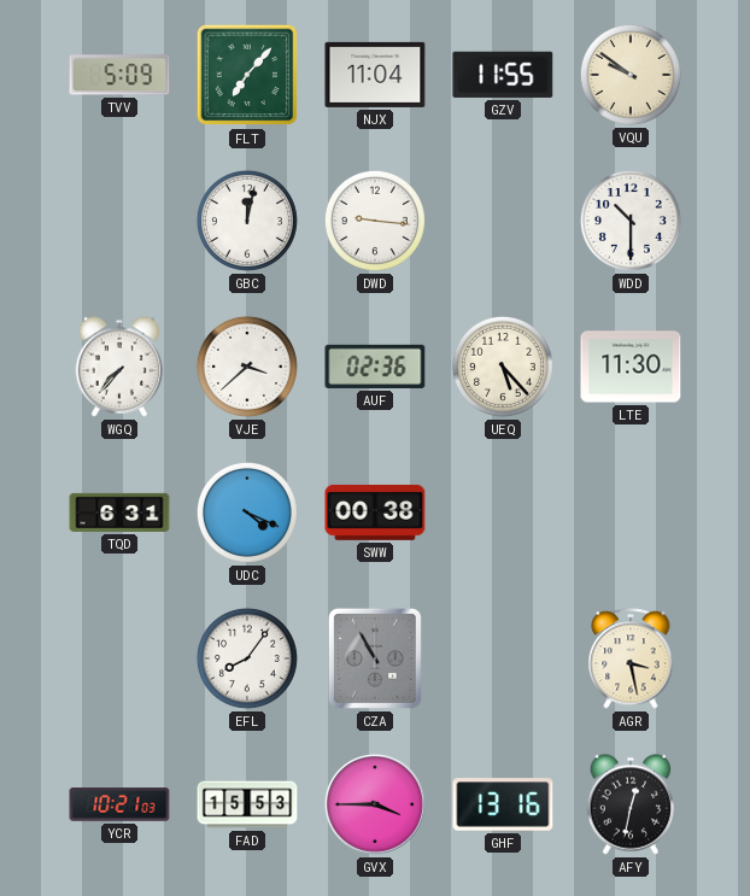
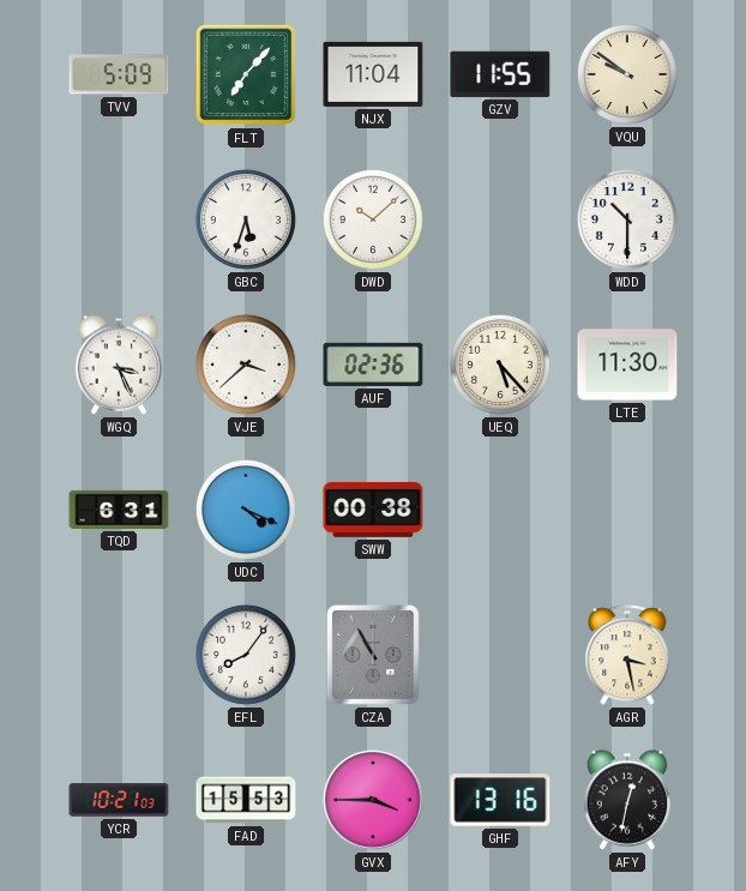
GBC: 12:02 -> 5:33
DWD: 9:16 -> 10:08
WGQ: 7:37 -> 3:26
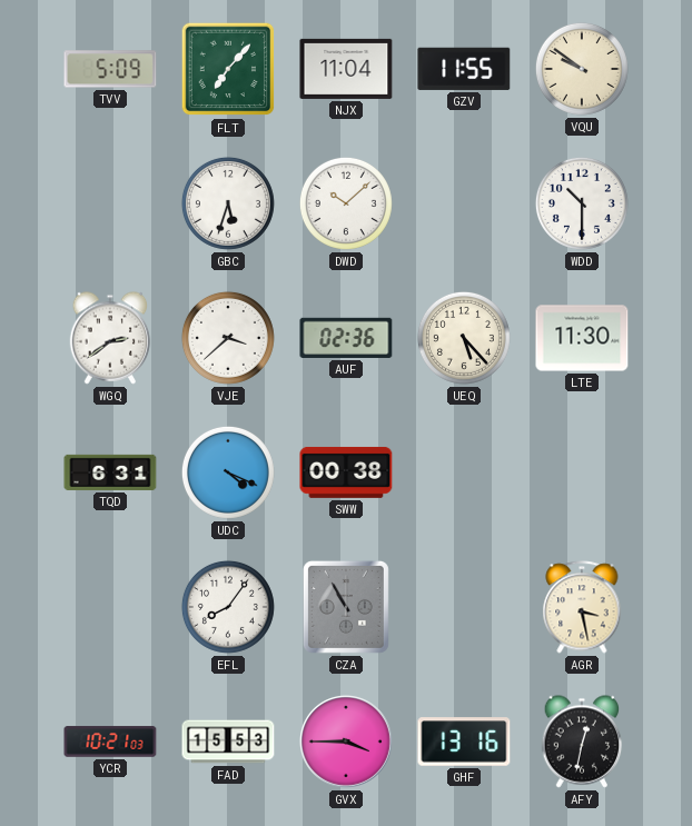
WGQ: 3:26 -> 2:39
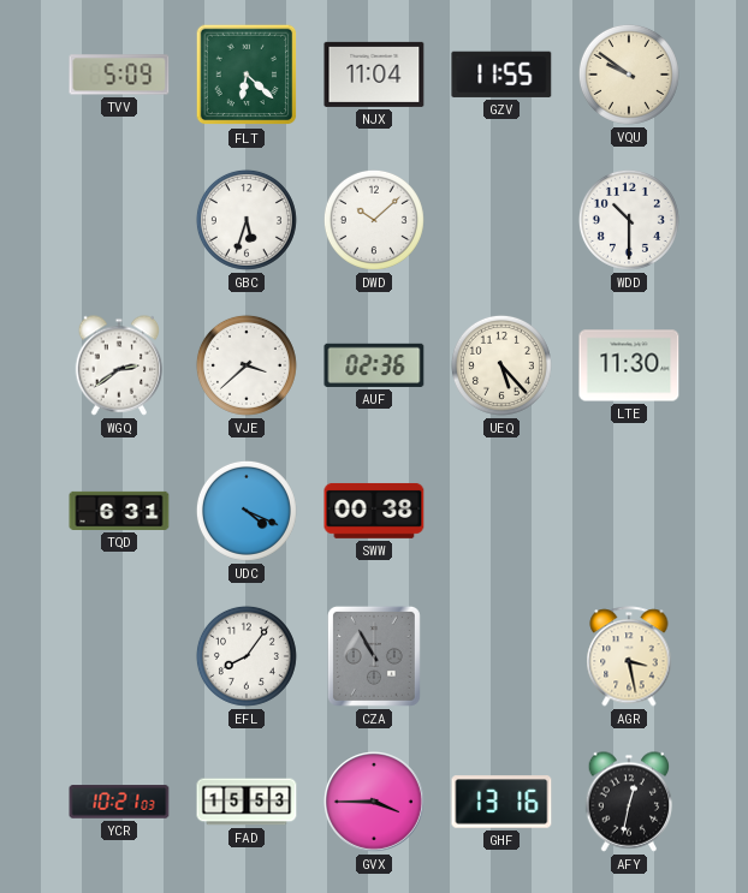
FLT: 7:07 -> 6:22
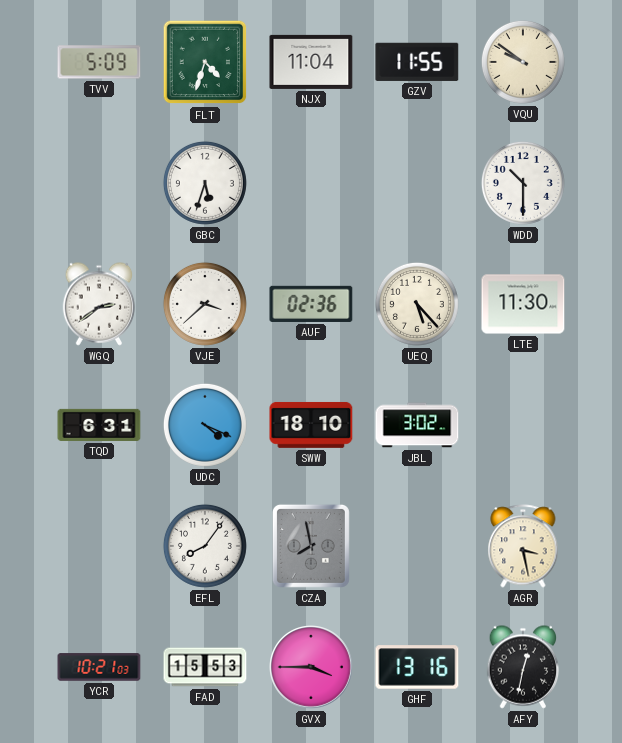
FLT: 6:22 -> 4:33
DWD: 10:08 -> none
SWW: 00:38 -> 18:10
JBL: none -> 3:02
CZA: 10:55 -> 7:58
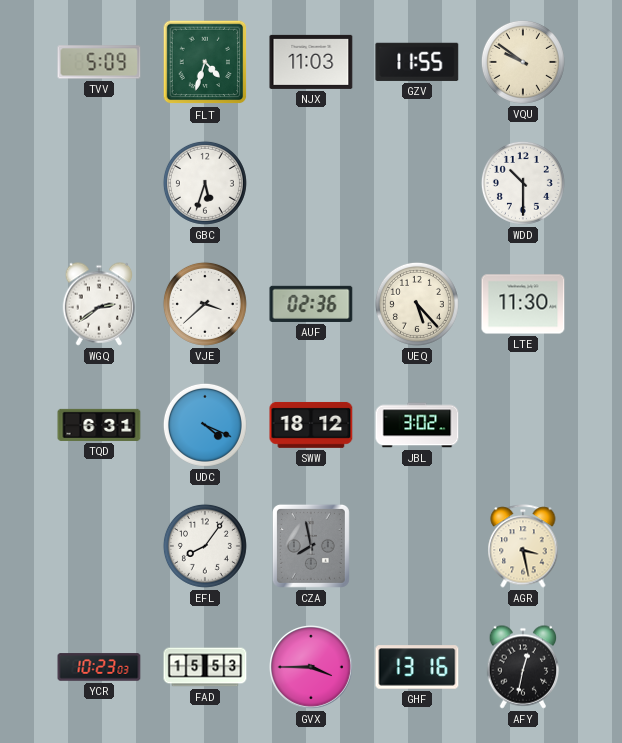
NJX: 11:04 -> 11:03
SWW: 18:10 -> 18:12
YCR: 10:21 -> 10:23
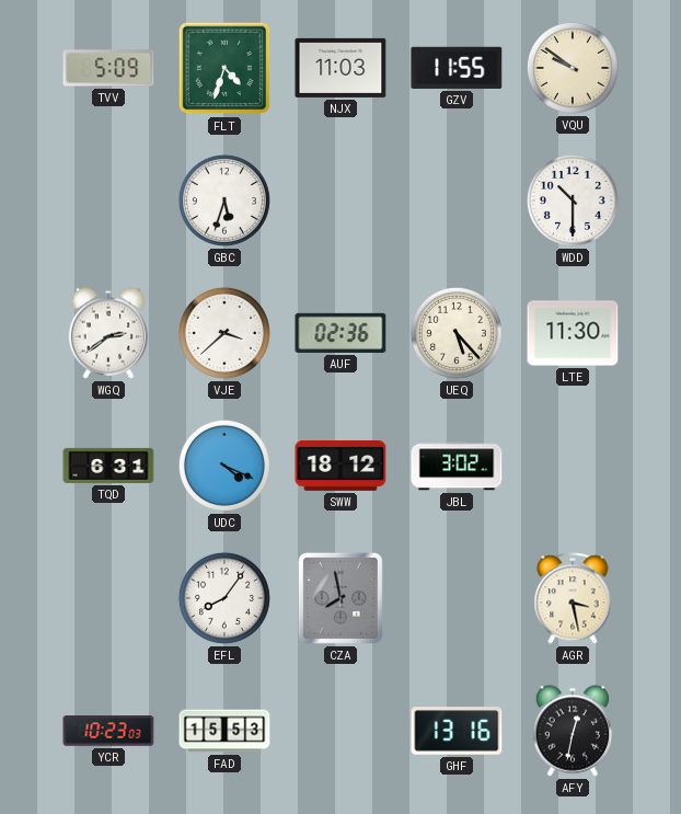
GVX: 3:45 -> none
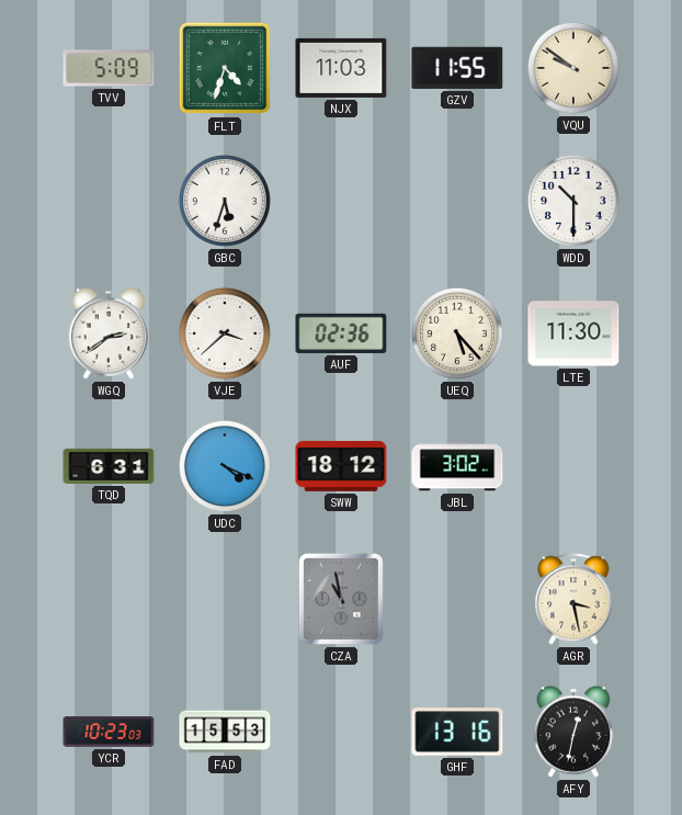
EFL: 8:06 -> none
CZA: 7:58 -> 10:58
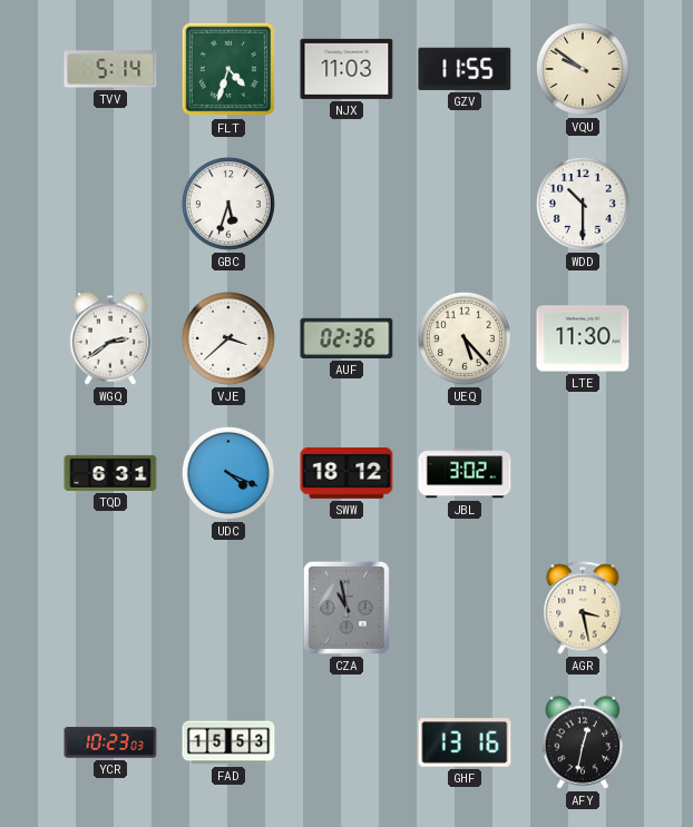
TVV: 5:09 -> 5:14
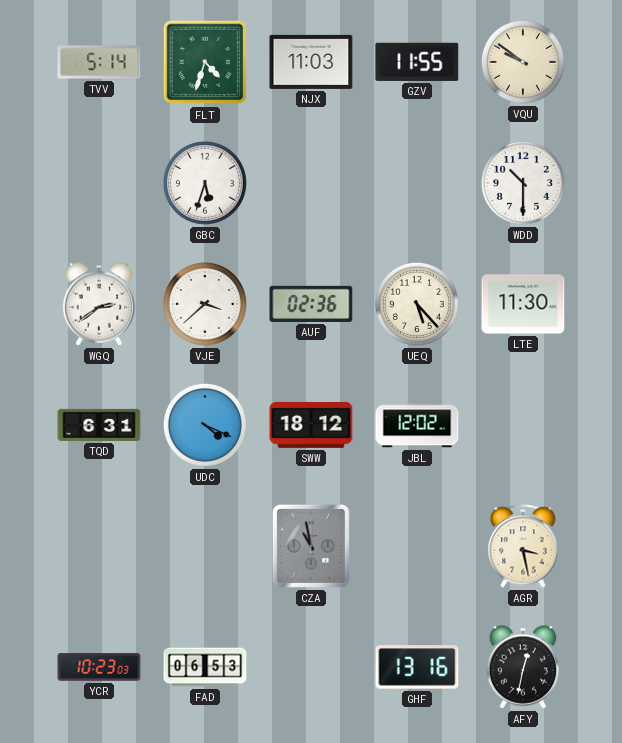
JBL: 3:02 -> 12:02
FAD: 15:53 -> 06:53
